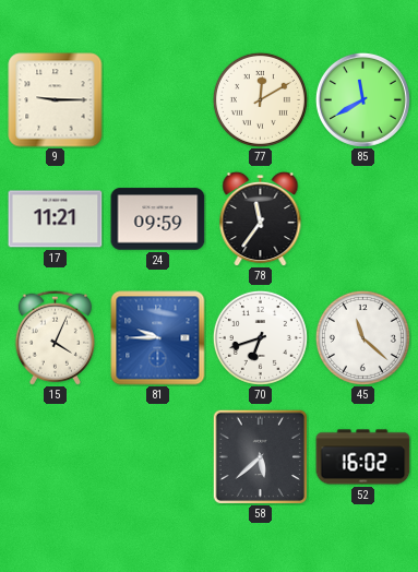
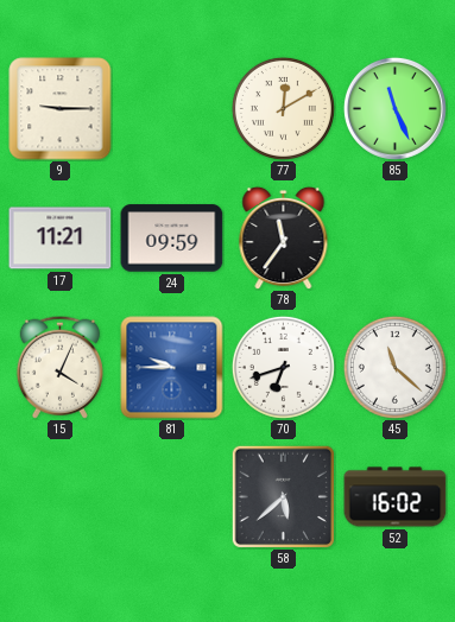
85: 11:40 -> 11:26
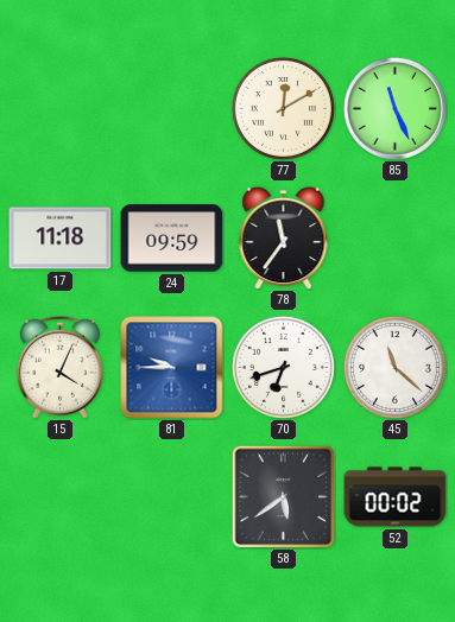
9: 9:15 -> none
17: 11:21 -> 11:18
58: 5:38 -> 5:39
52: 16:02 -> 00:02
